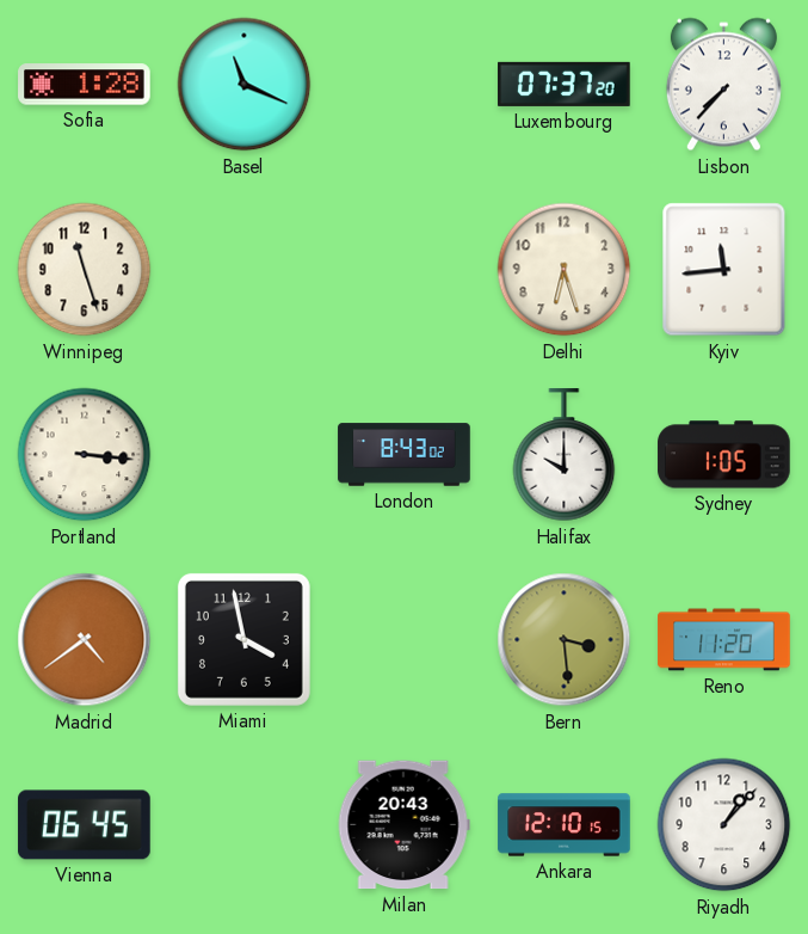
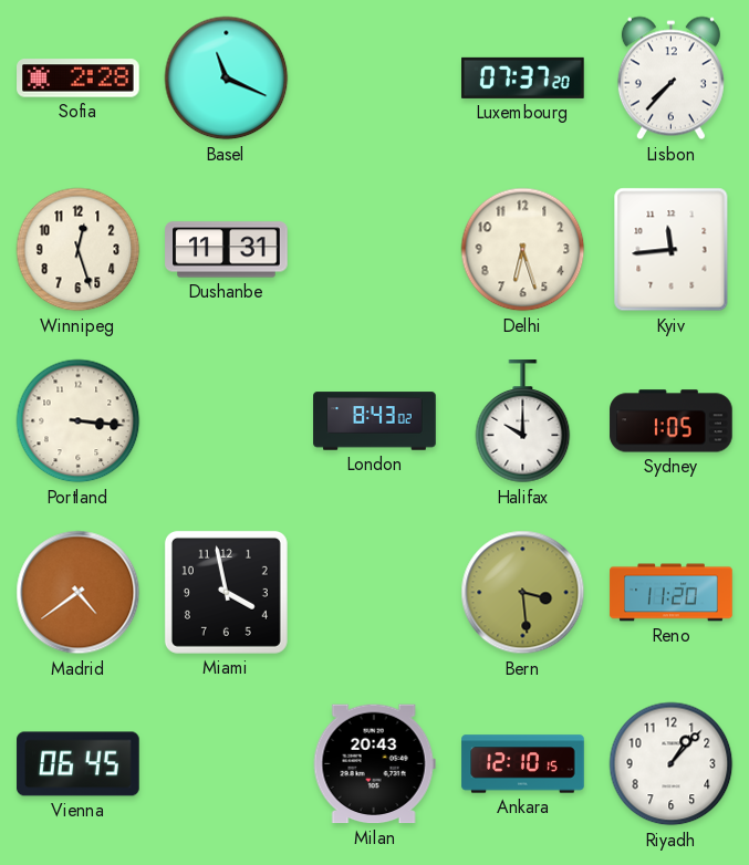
Sofia: 1:28 -> 2:28
Winnipeg: 11:27 -> 12:27
Dushanbe: none -> 11:31
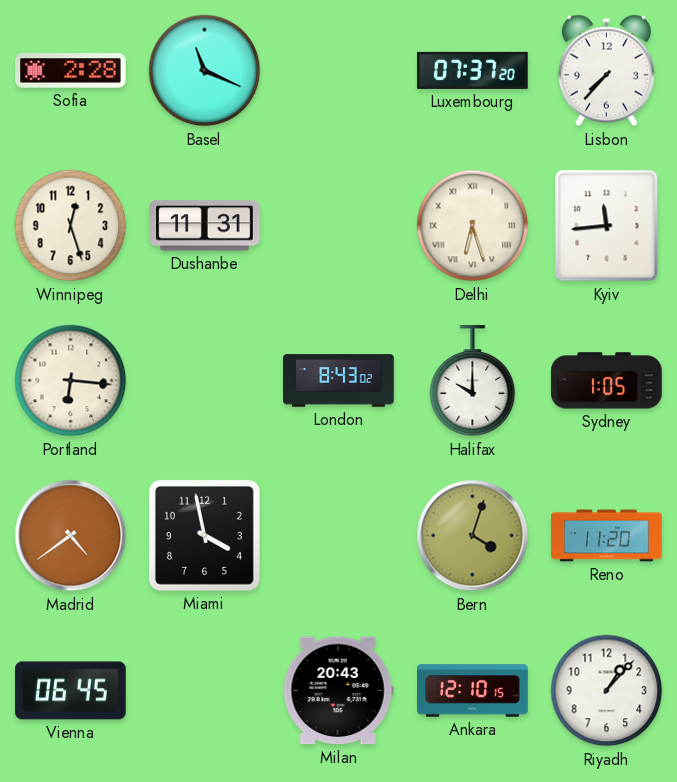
Delhi numerals: Arabic -> Roman
Portland: 3:16 -> 6:16
Bern: 3:29 -> 4:03
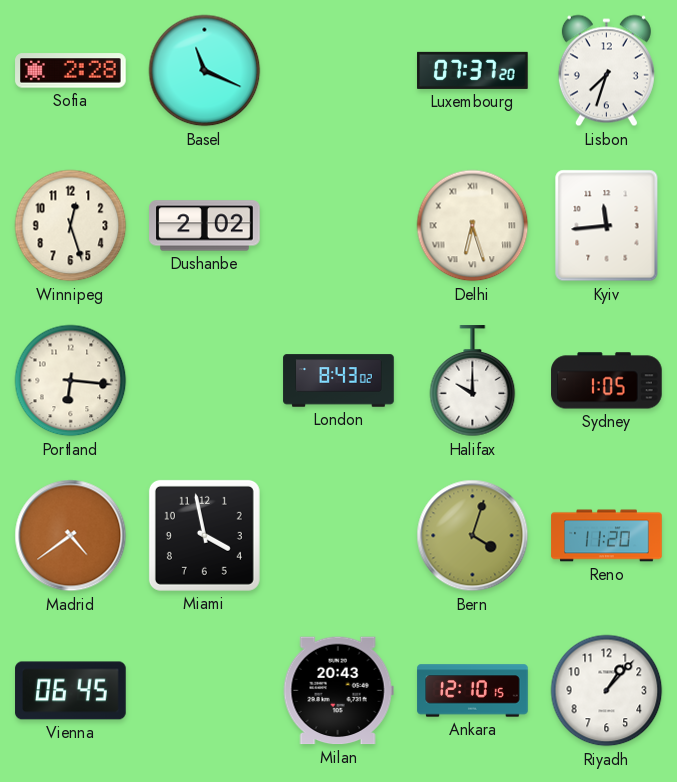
Lisbon: 7:37 -> 7:33
Dushanbe: 11:31 -> 2:02
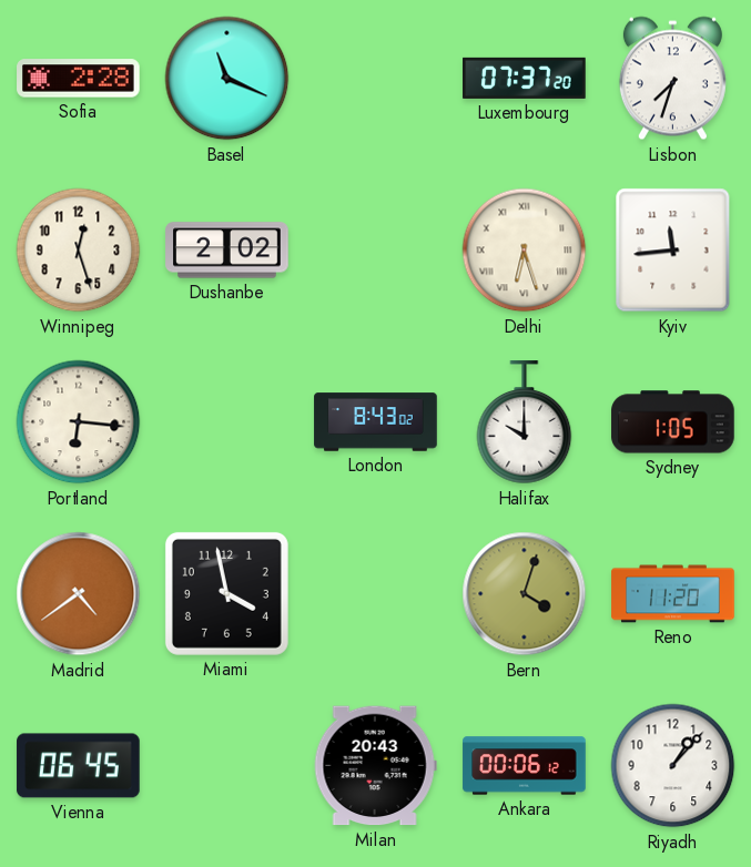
Ankara: 12:10 -> 00:06
